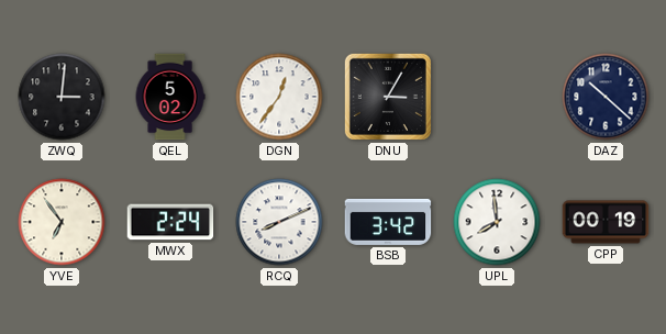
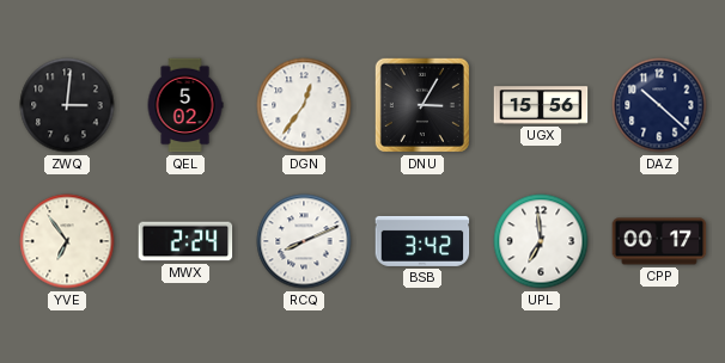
UGX: none -> 15:56
UPL: 7:59 -> 6:59
CPP: 00:19 -> 00:17
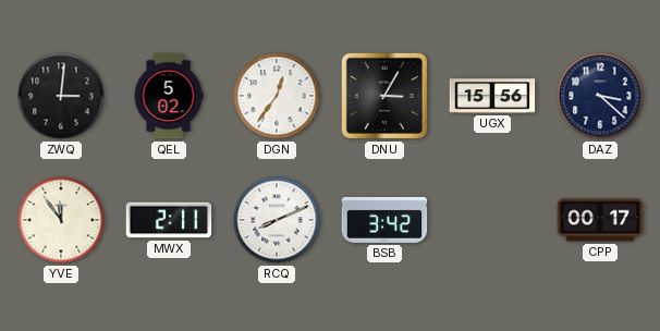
DAZ: 10:22 -> 3:22
YVE: 6:54 -> 11:54
MWX: 2:24 -> 2:11
UPL: 6:59 -> none
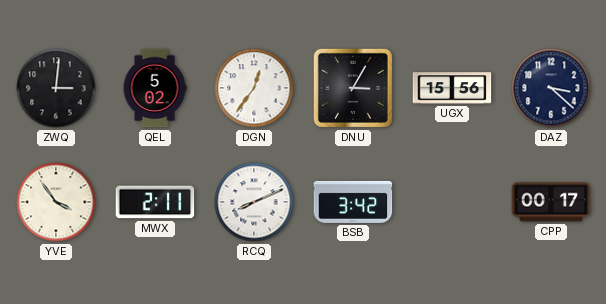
YVE: 11:54 -> 3:54
